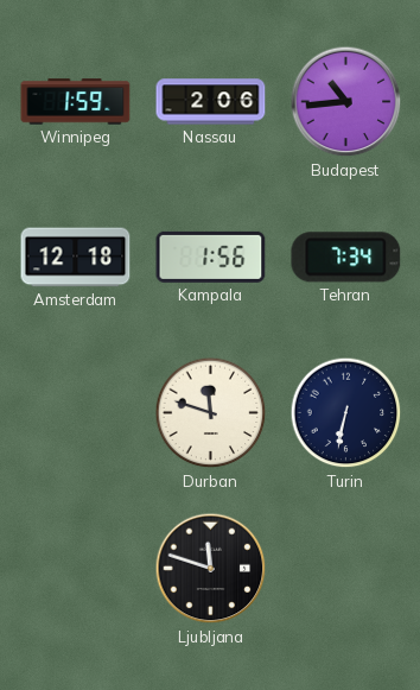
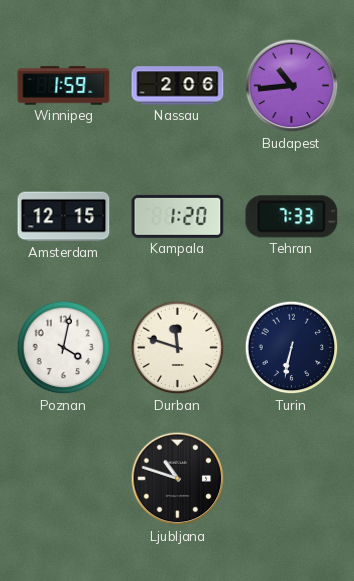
Amsterdam: 12:18 -> 12:15
Kampala: 1:56 -> 1:20
Tehran: 7:34 -> 7:33
Poznan: none -> 4:02
Ljubljana: 11:48 -> 10:48
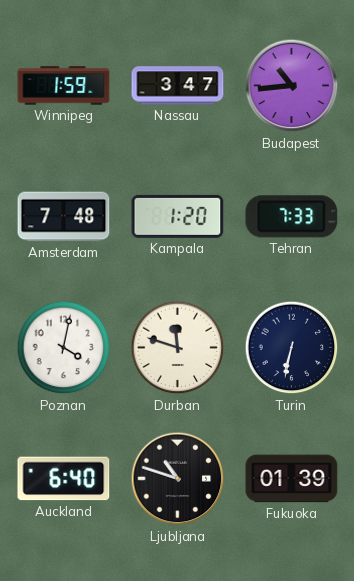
Nassau: 2:06 -> 3:47
Amsterdam: 12:15 -> 7:48
Auckland: none -> 6:40
Fukuoka: none -> 01:39
